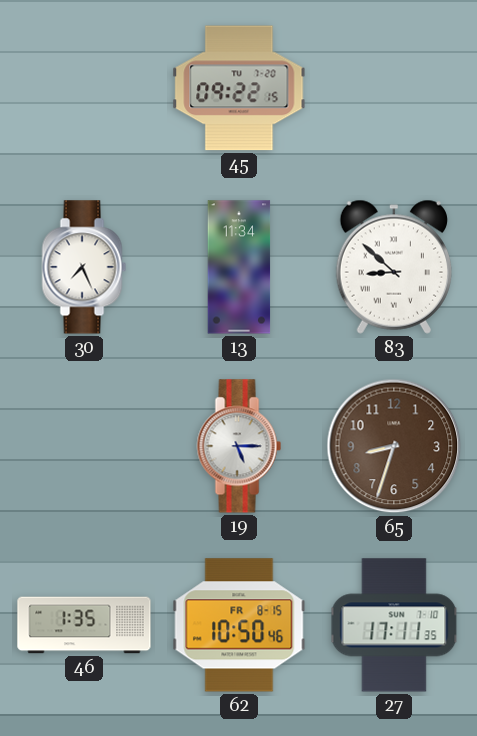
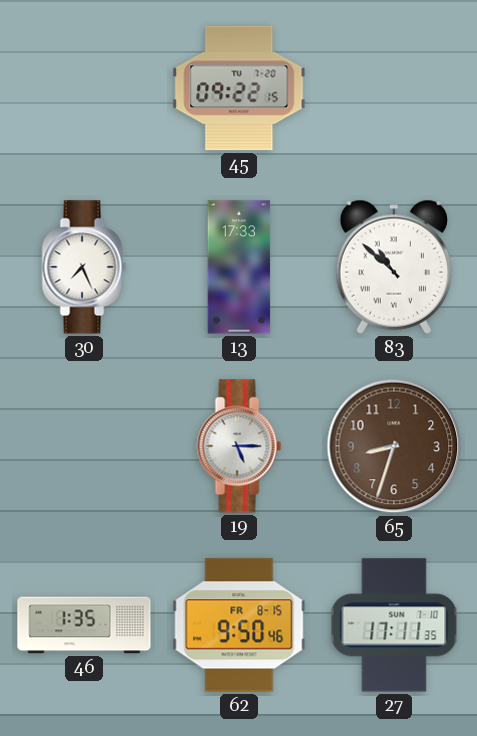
13: 11:34 -> 17:33
83: 8:52 -> 10:52
62: 10:50 -> 9:50
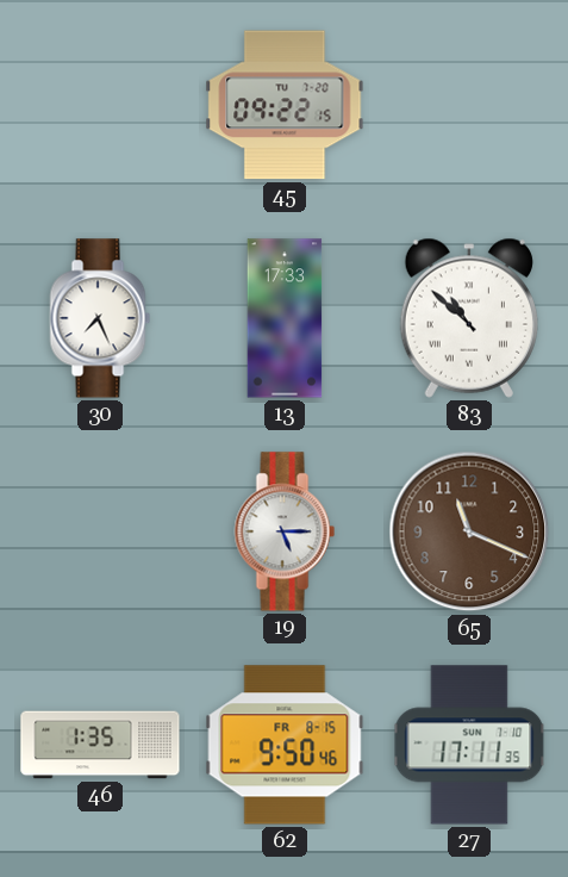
65: 8:33 -> 11:19
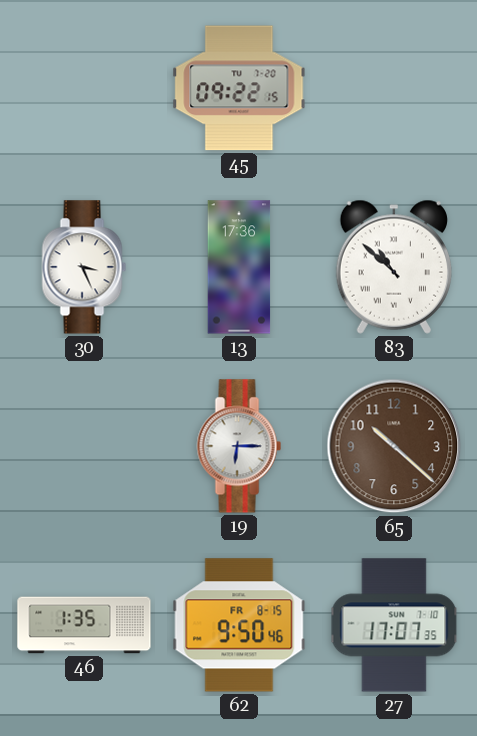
30: 7:26 -> 3:26
13: 17:33 -> 17:36
19: 5:15 -> 6:15
65: 11:19 -> 10:22
27: 17:11 -> 17:07
